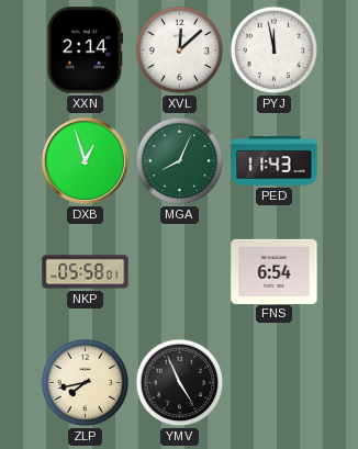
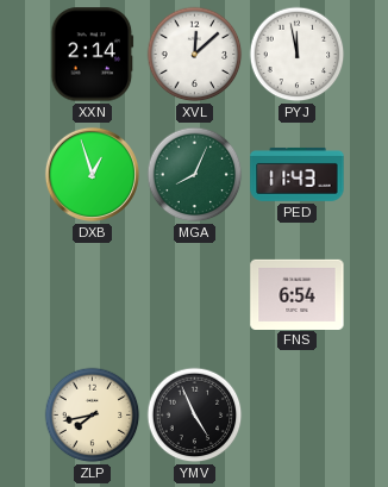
NKP: 05:58 -> none
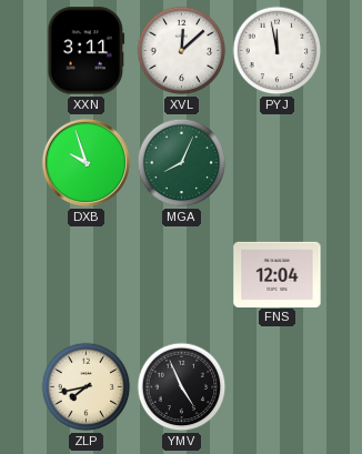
XXN: 2:14 -> 3:11
DXB: 12:57 -> 9:57
PED: 11:43 -> none
FNS: 6:54 -> 12:04
